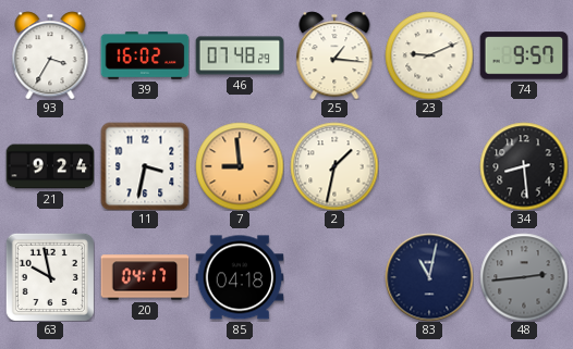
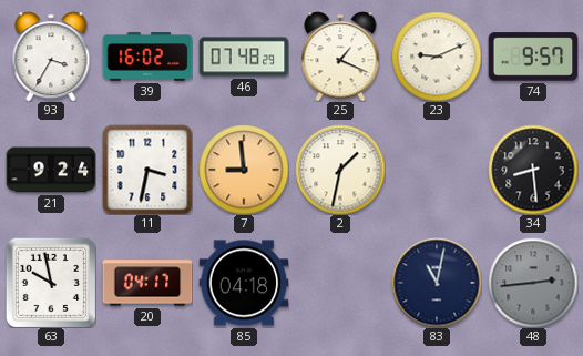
25: 1:16 -> 1:19
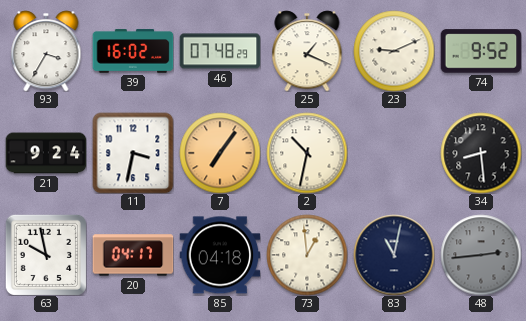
74: 9:57 -> 9:52
7: 8:59 -> 7:06
2: 1:32 -> 10:32
73: none -> 12:59
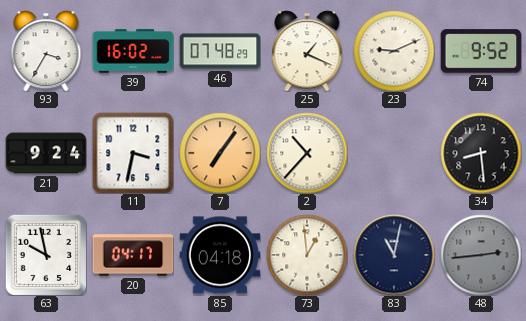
2: 10:32 -> 10:37
